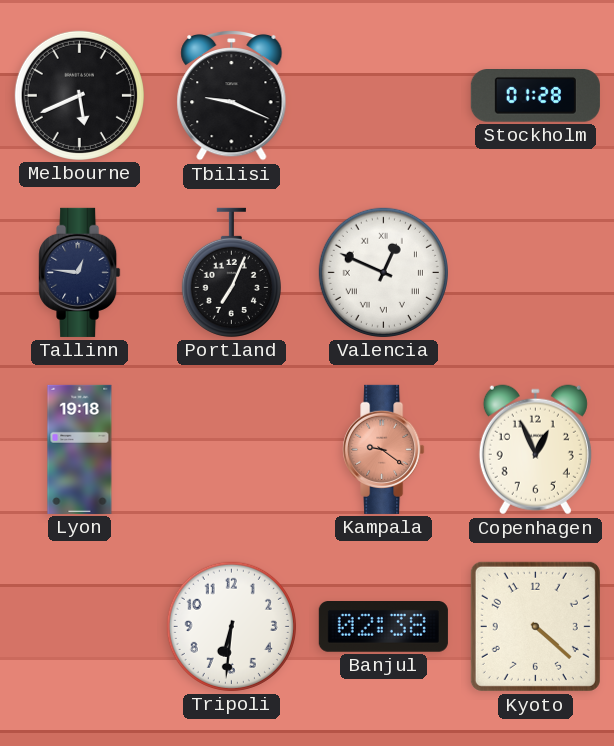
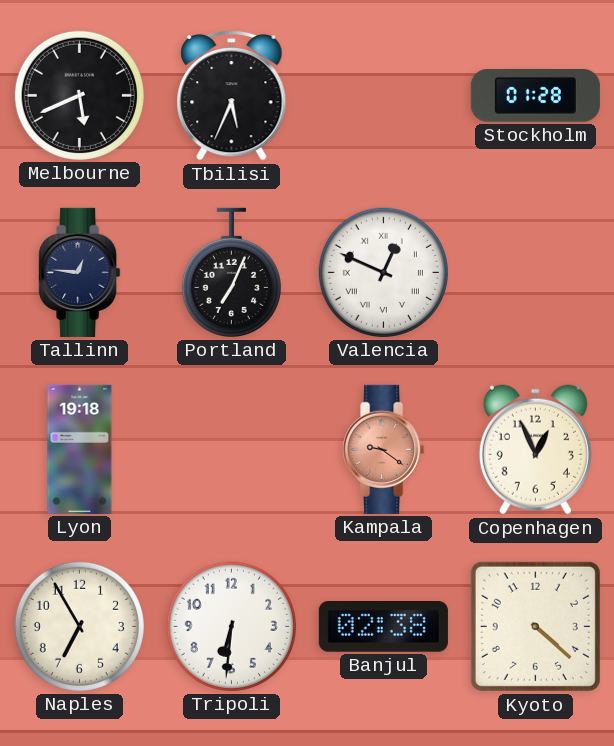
Tbilisi: 9:19 -> 5:34
Naples: none -> 6:55
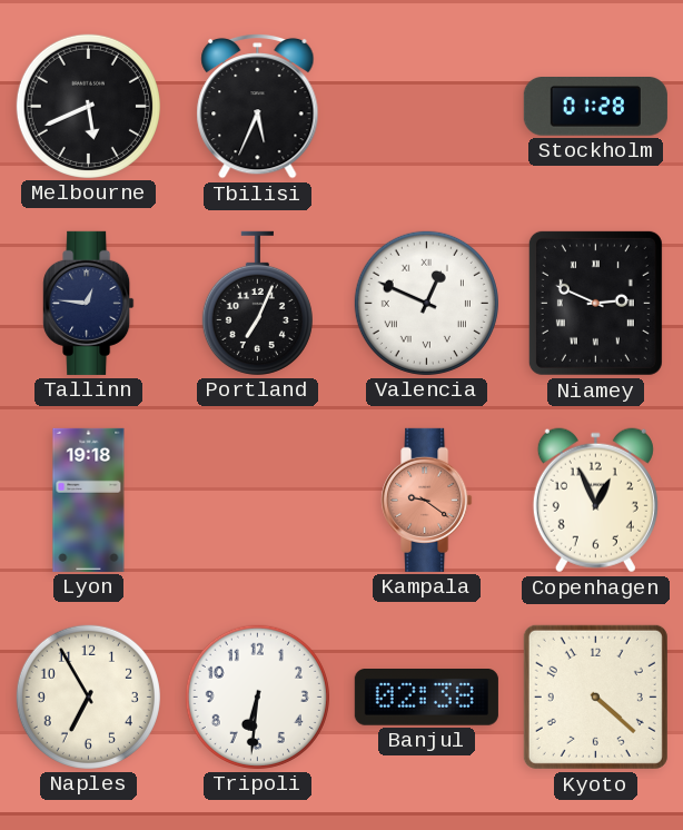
Niamey: none -> 2:49
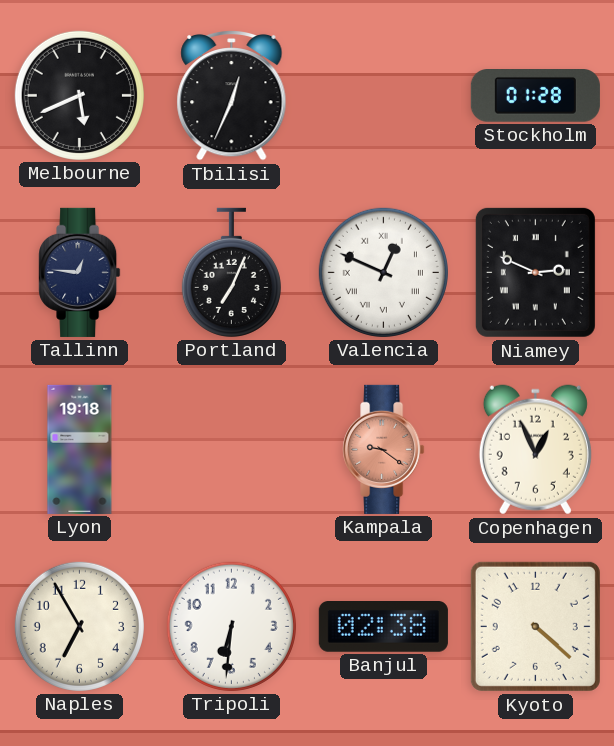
Tbilisi: 5:34 -> 12:34
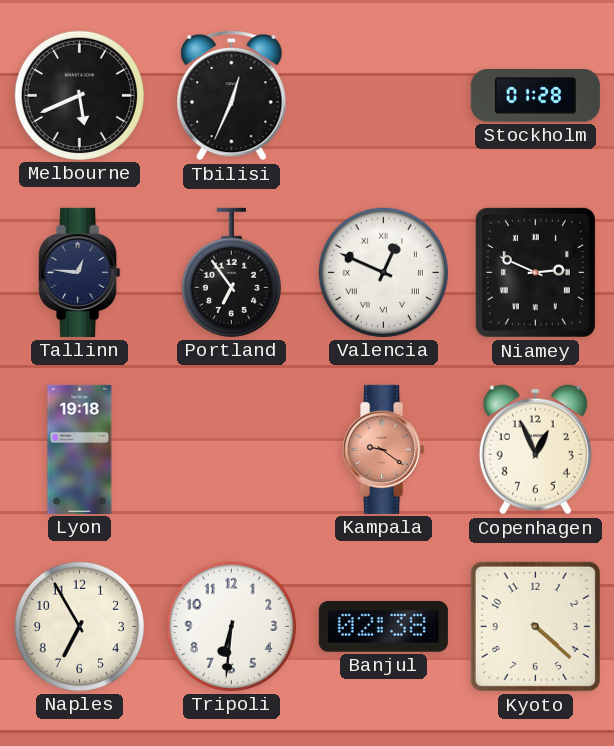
Portland: 7:04 -> 6:54
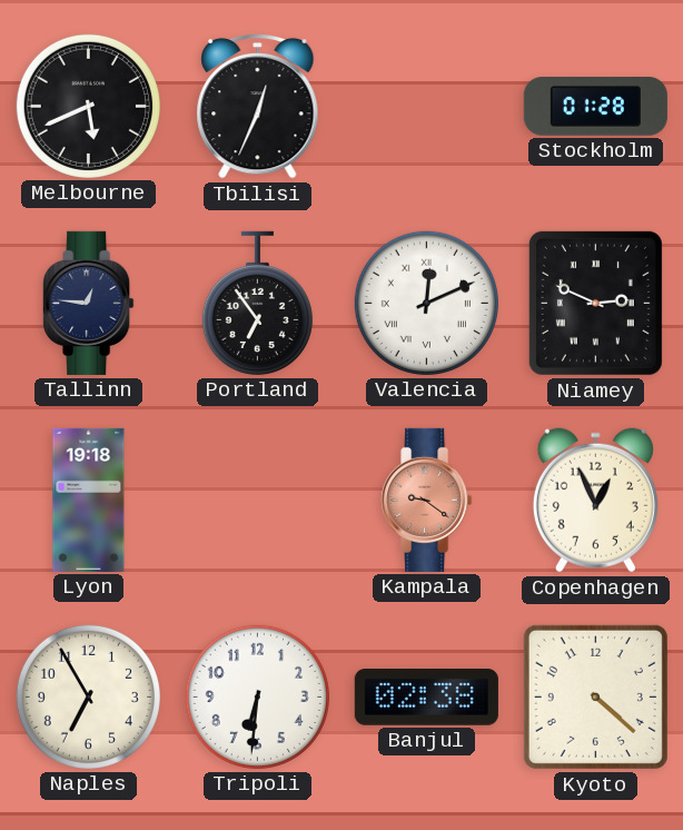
Valencia: 12:49 -> 12:11
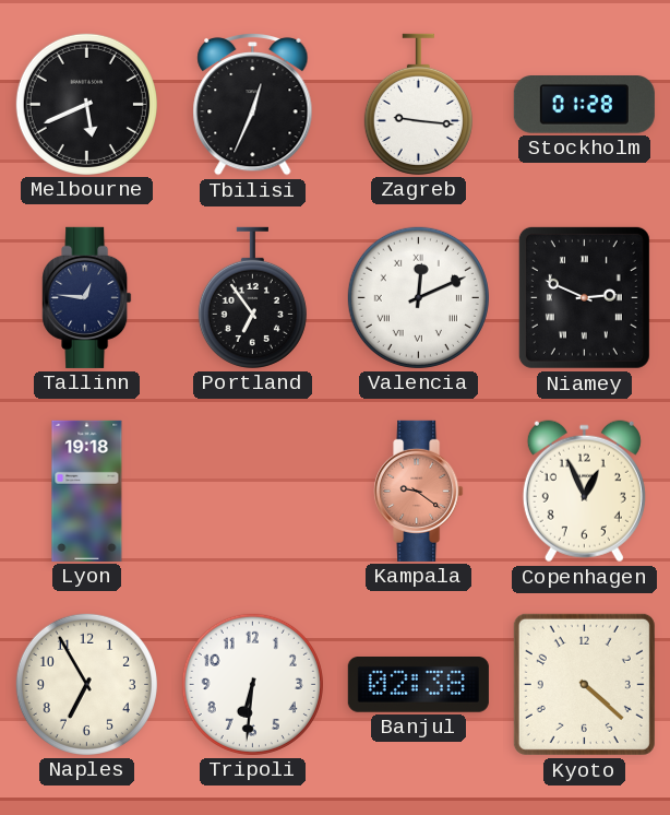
Zagreb: none -> 9:16
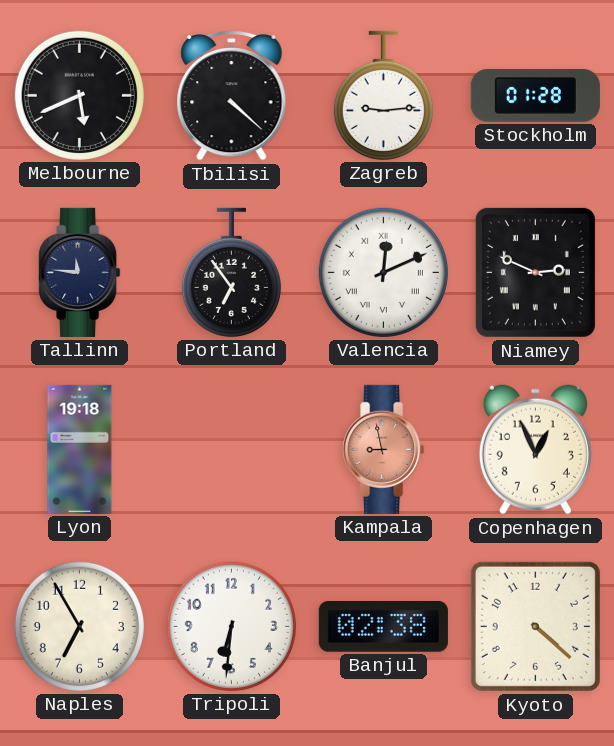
Tbilisi: 12:34 -> 4:22
Zagreb: 9:16 -> 9:14
Tallinn: 12:46 -> 11:46
Kampala: 9:21 -> 8:58
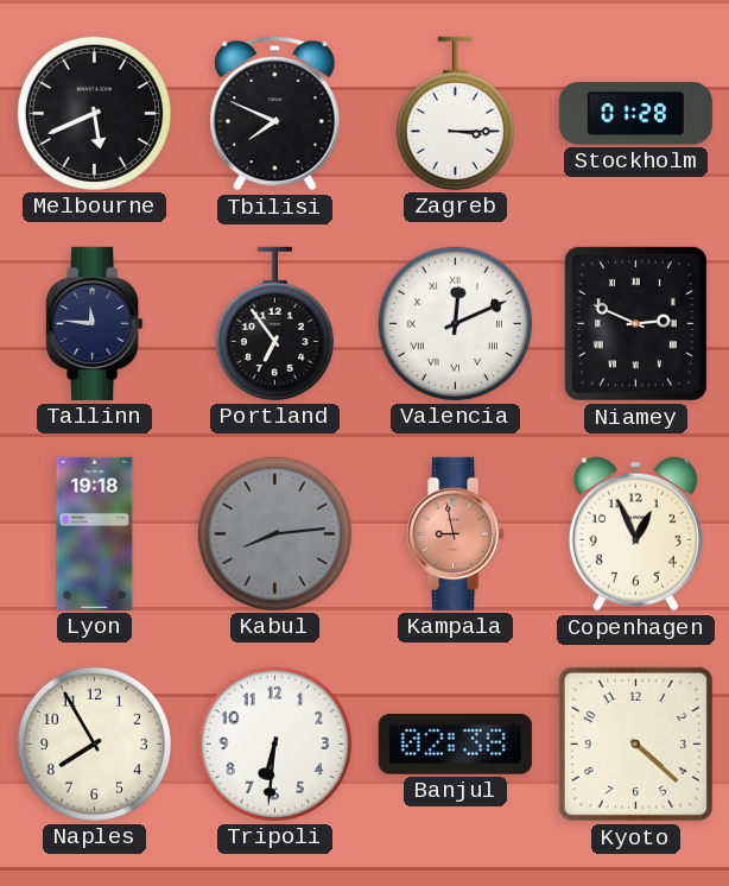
Tbilisi: 4:22 -> 7:49
Zagreb: 9:14 -> 3:15
Kabul: none -> 8:14
Naples: 6:55 -> 7:55
